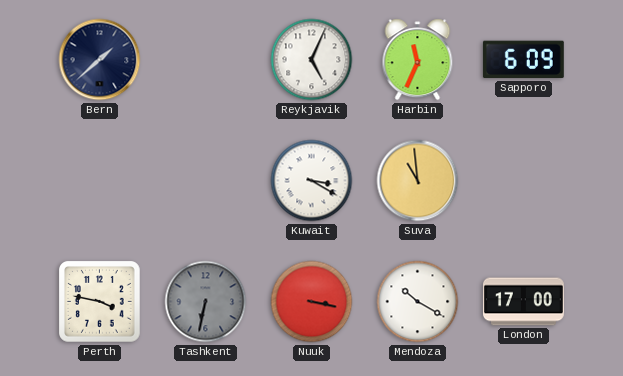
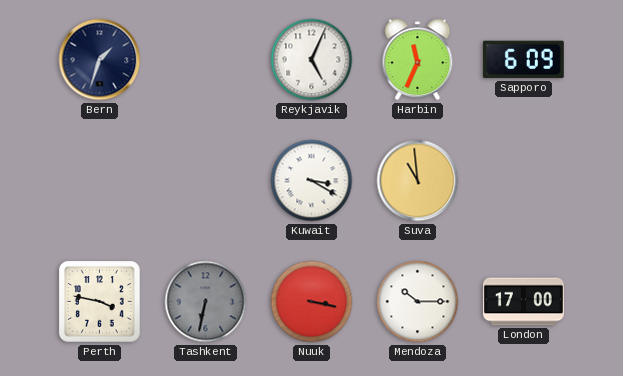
Bern: 1:38 -> 1:33
Mendoza: 10:20 -> 10:15
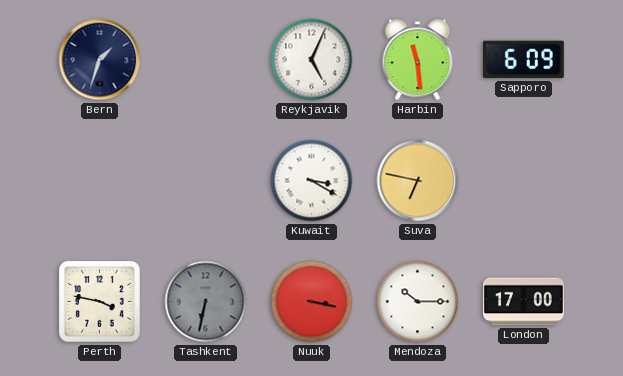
Harbin: 11:34 -> 11:29
Suva: 10:59 -> 6:47
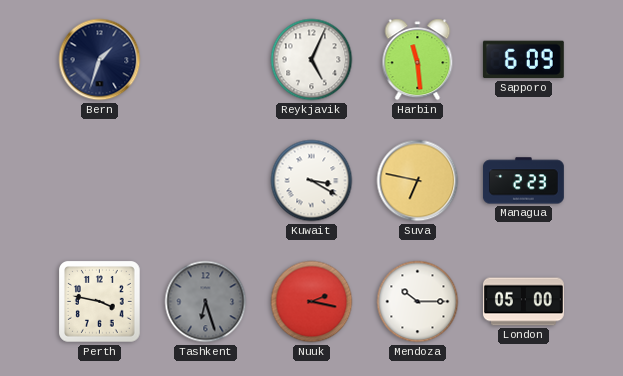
Managua: none -> 2:23
Tashkent: 6:32 -> 6:27
Nuuk: 3:17 -> 2:17
London: 17:00 -> 05:00
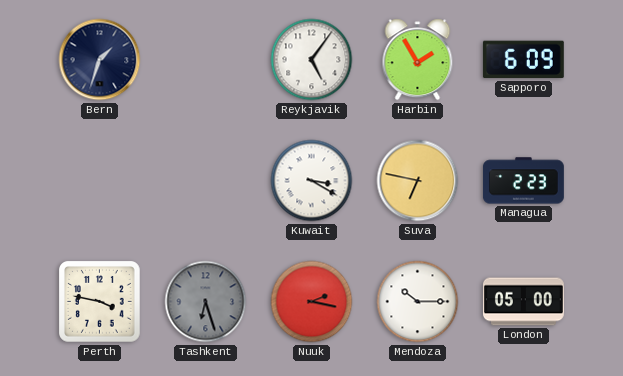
Reykjavik: 5:04 -> 5:06
Harbin: 11:29 -> 1:55
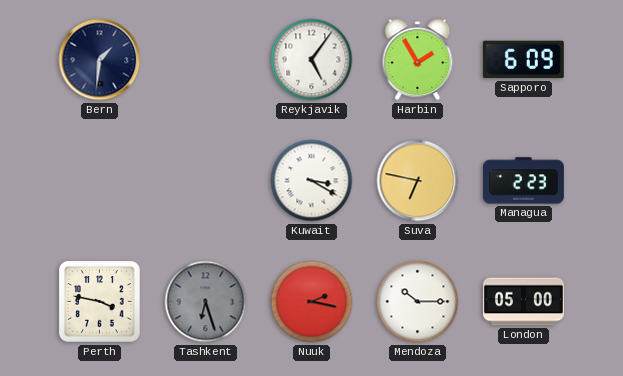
Bern: 1:33 -> 1:31
